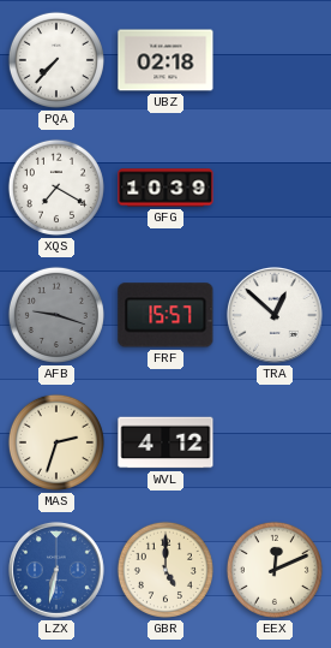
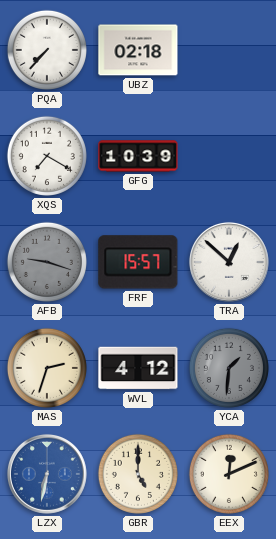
YCA: none -> 1:31
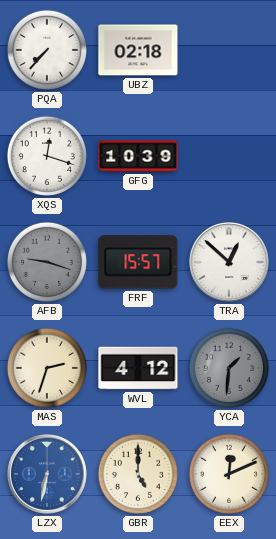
XQS: 7:20 -> 12:18
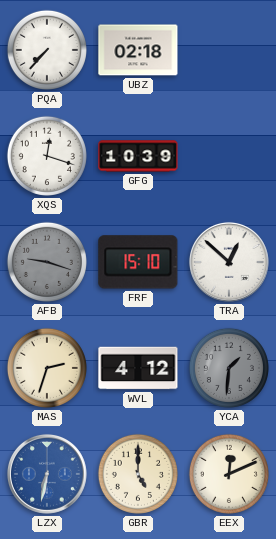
FRF: 15:57 -> 15:10
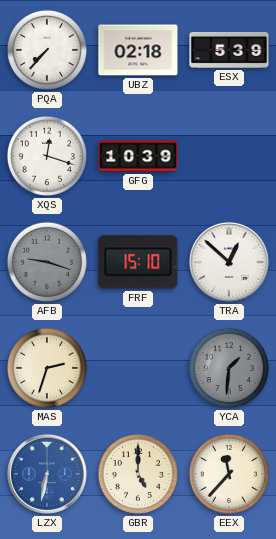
ESX: none -> 5:39
WVL: 4:12 -> none
EEX: 12:11 -> 11:37
